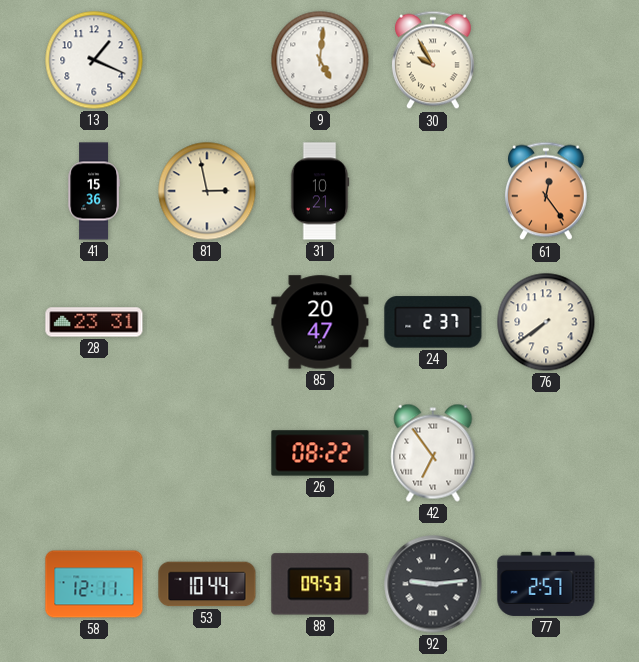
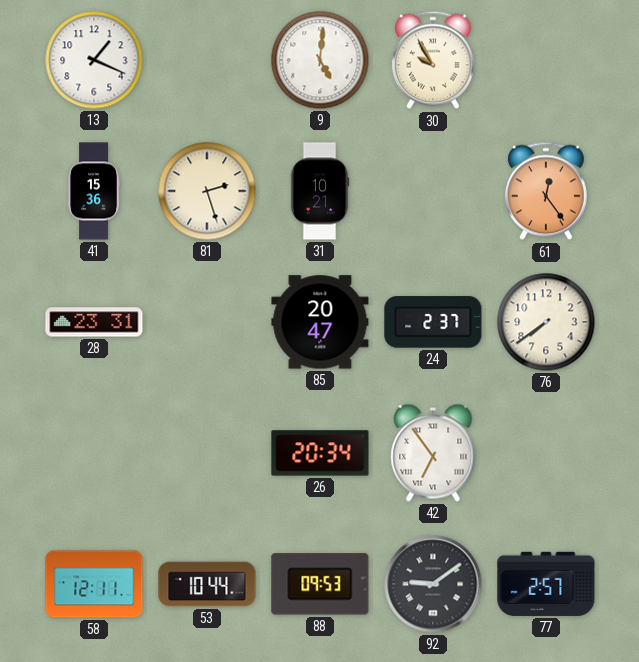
81: 2:58 -> 2:27
26: 08:22 -> 20:34
92: 9:14 -> 9:09
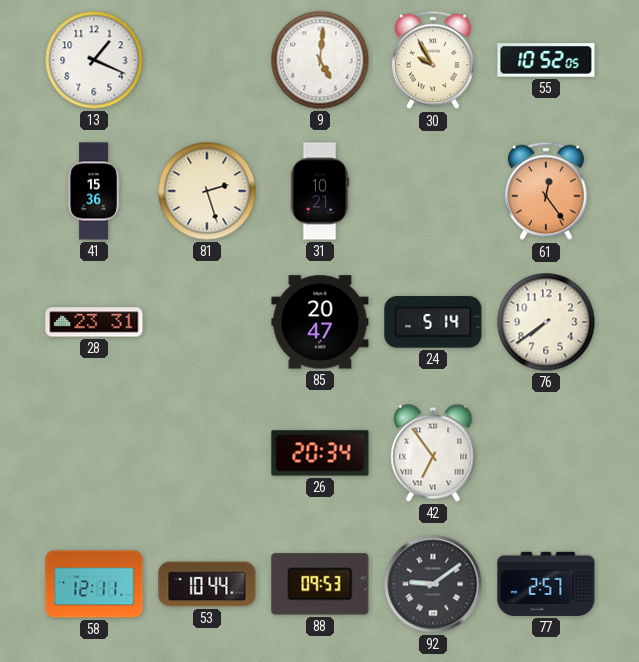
55: none -> 10:52
24: 2:37 -> 5:14
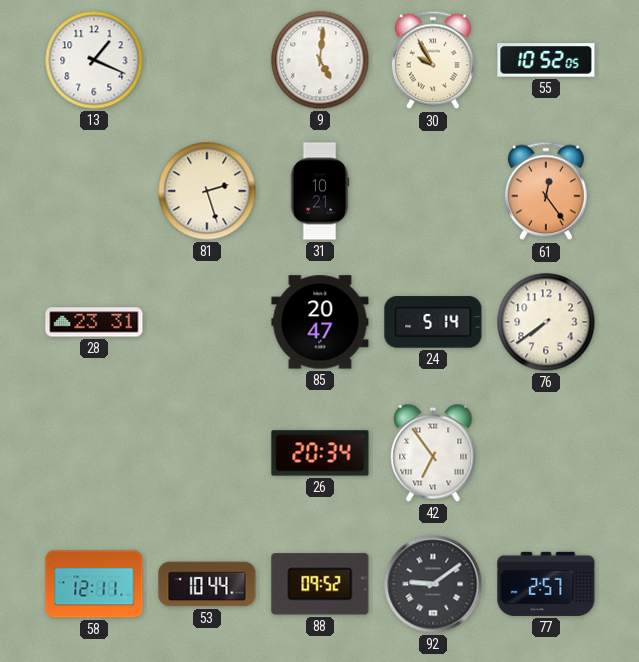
41: 15:36 -> none
88: 09:53 -> 09:52
